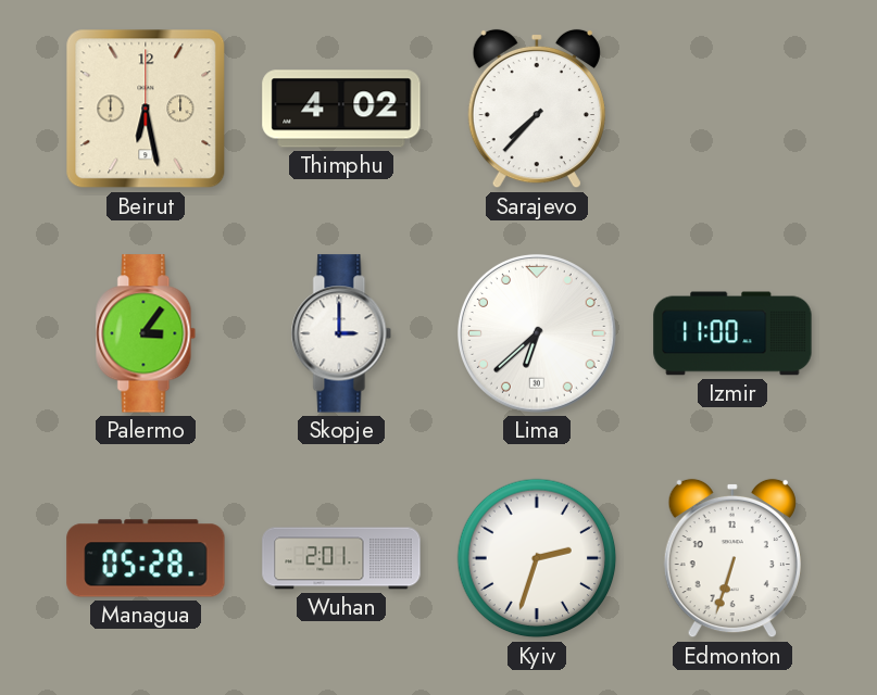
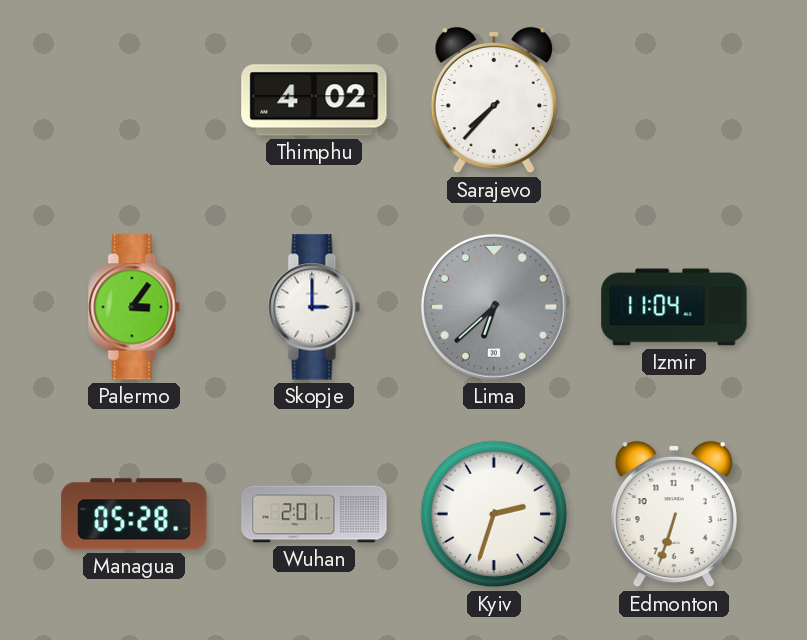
Beirut: 6:28 -> none
Lima dial: white -> grey
Izmir: 11:00 -> 11:04
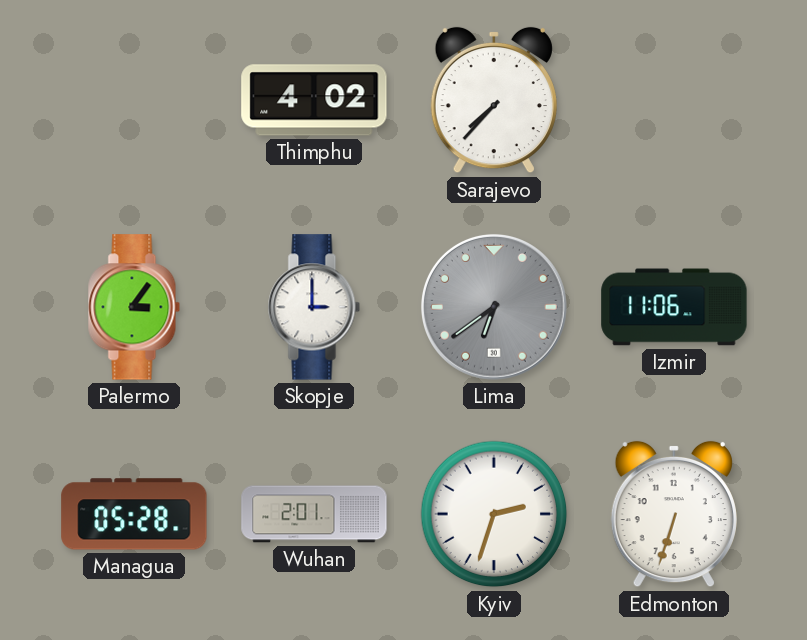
Lima: 6:38 -> 6:39
Izmir: 11:04 -> 11:06
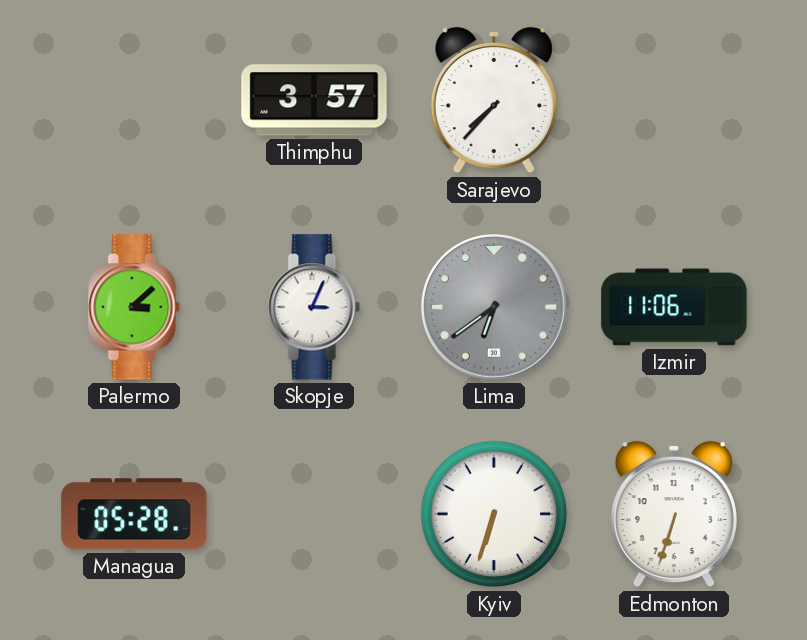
Thimphu: 4:02 -> 3:57
Palermo: 3:06 -> 3:08
Skopje: 3:00 -> 3:04
Wuhan: 2:01 -> none
Kyiv: 2:33 -> 6:33
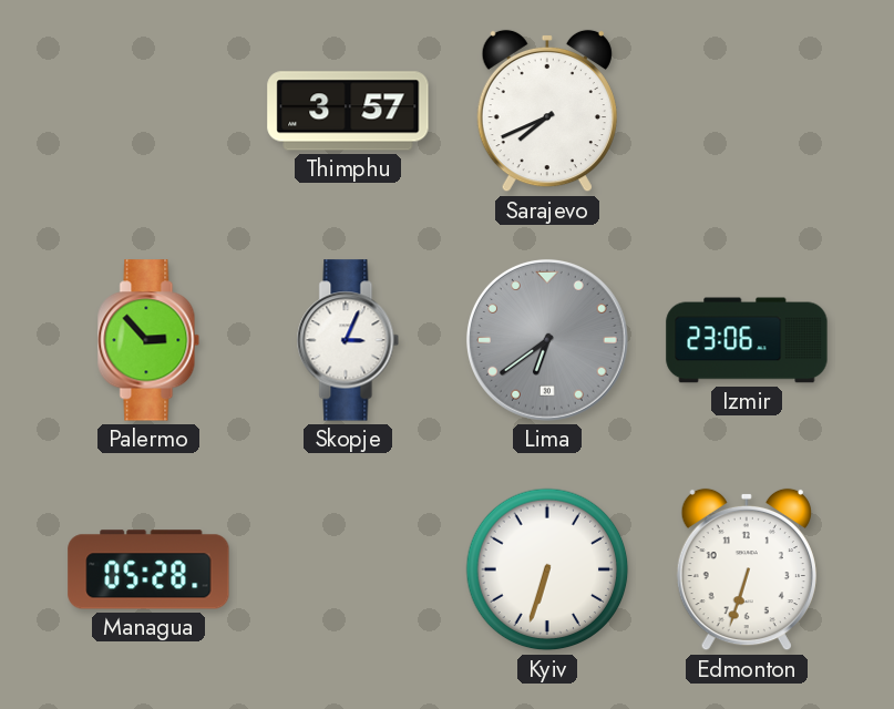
Sarajevo: 7:37 -> 7:41
Palermo: 3:08 -> 2:53
Izmir: 11:06 -> 23:06
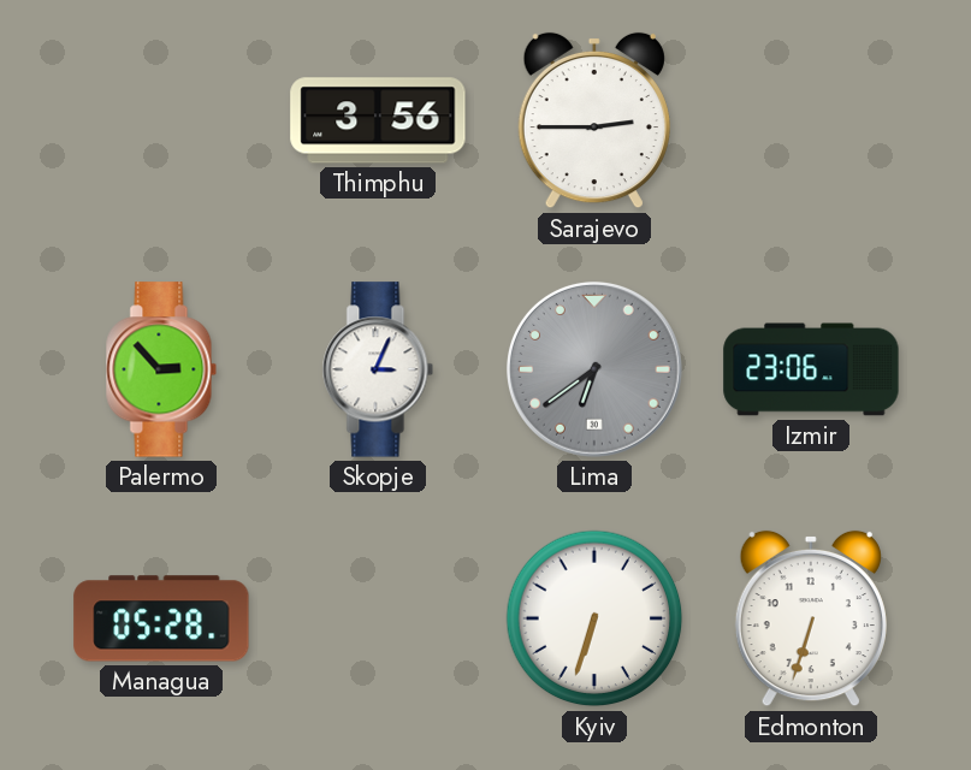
Thimphu: 3:57 -> 3:56
Sarajevo: 7:41 -> 2:45
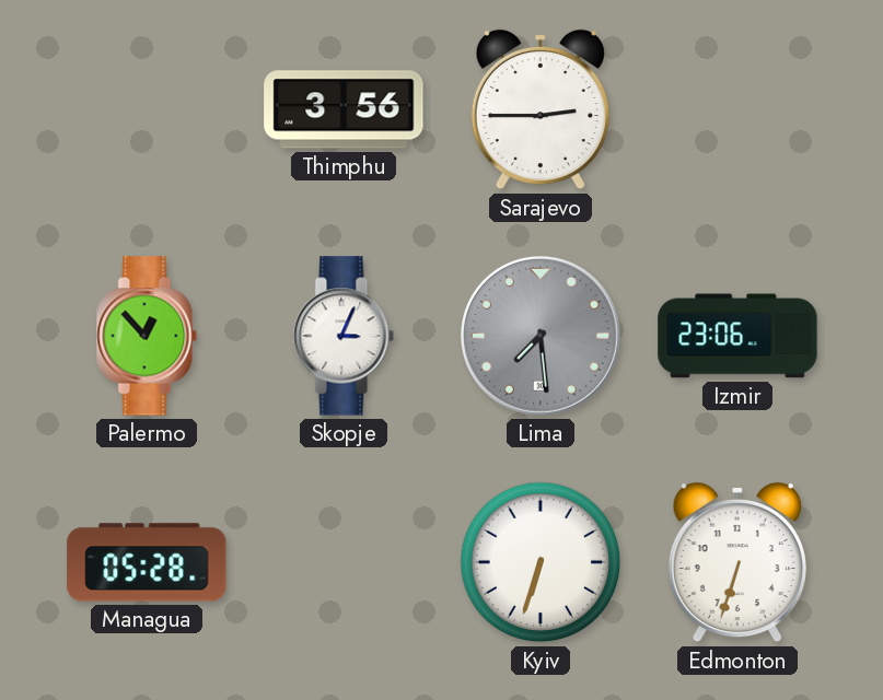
Palermo: 2:53 -> 12:53
Lima: 6:39 -> 7:29
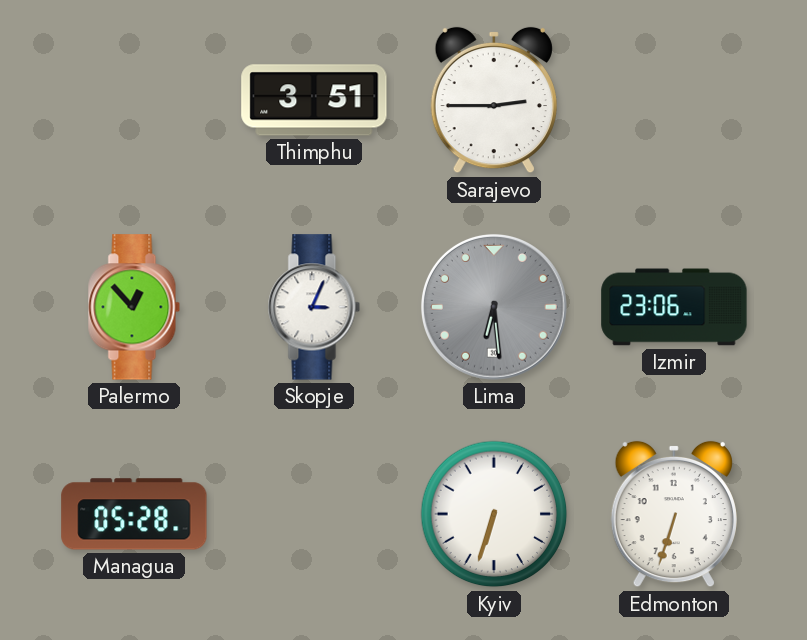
Thimphu: 3:56 -> 3:51
Lima: 7:29 -> 6:29
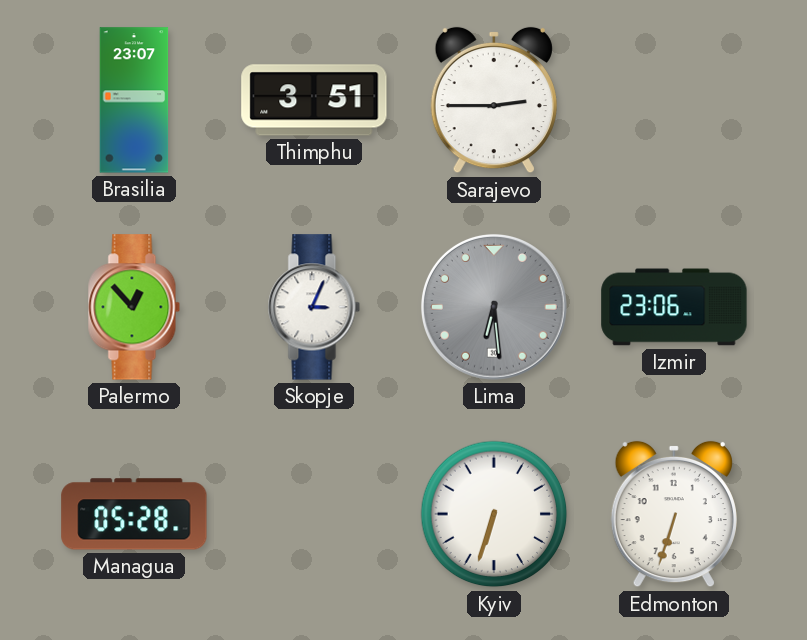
Brasilia: none -> 23:07
